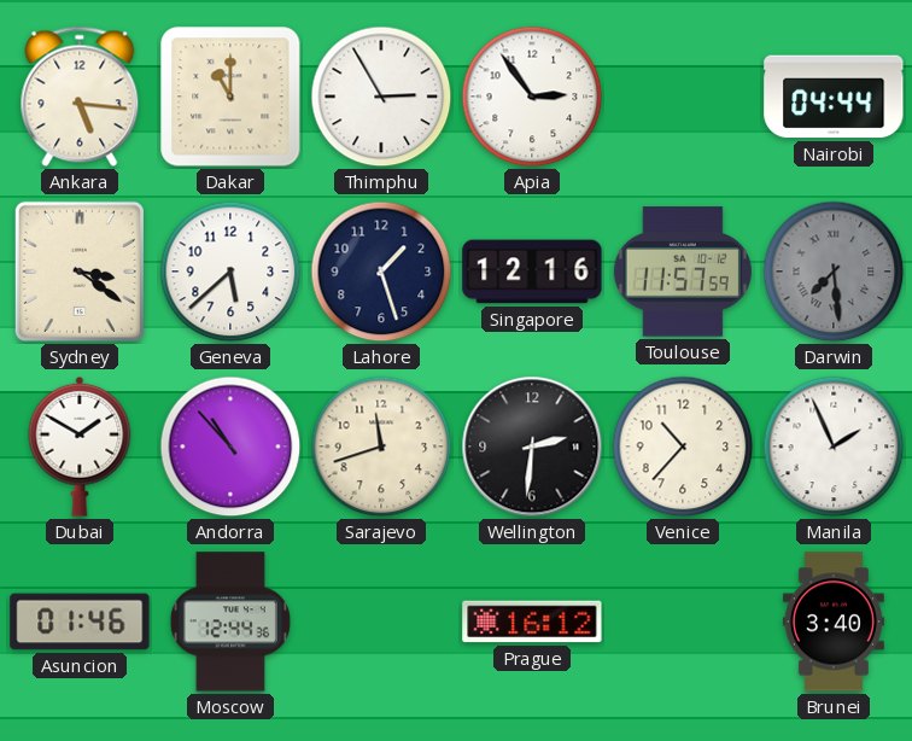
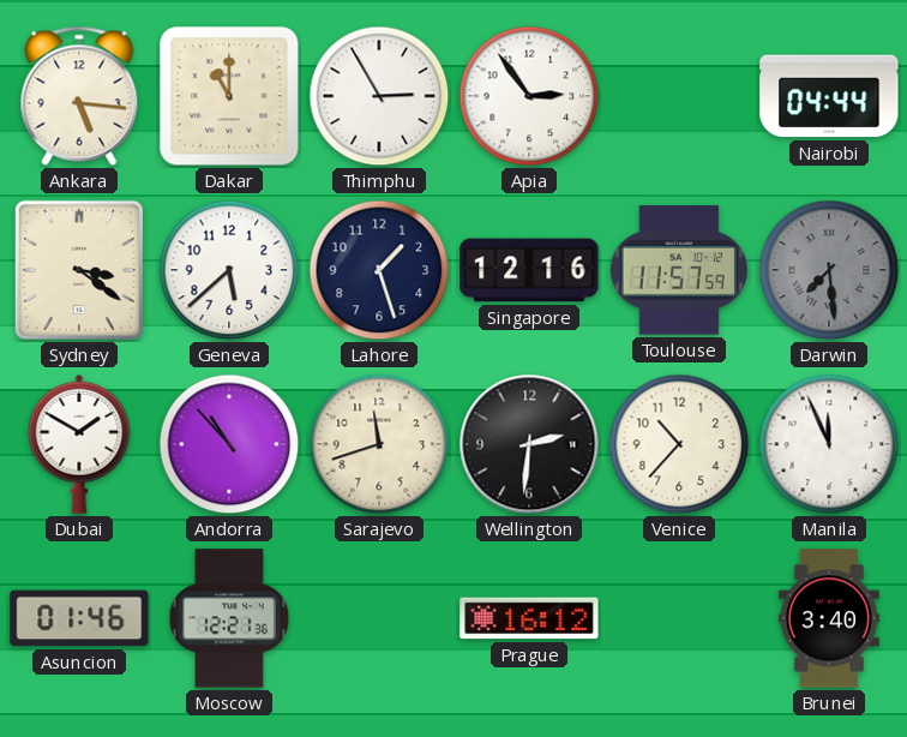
Manila: 1:56 -> 11:56
Moscow: 12:44 -> 12:21
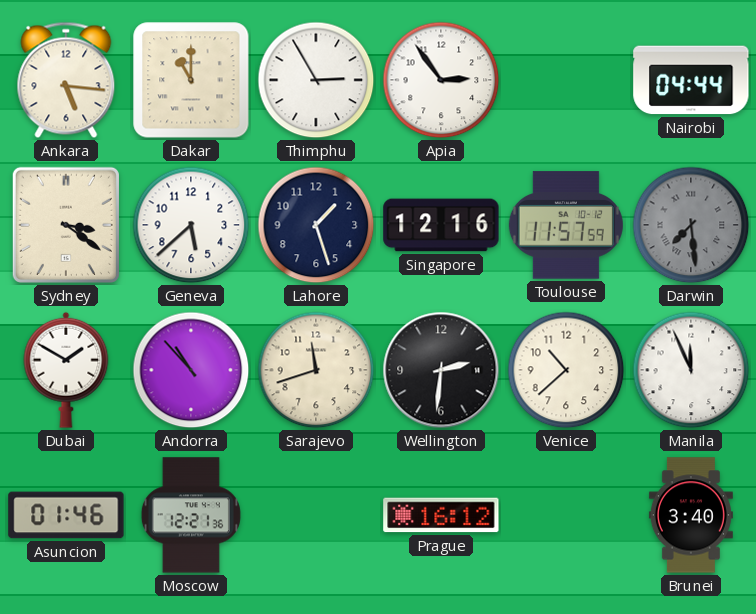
Venice: 10:37 -> 10:38
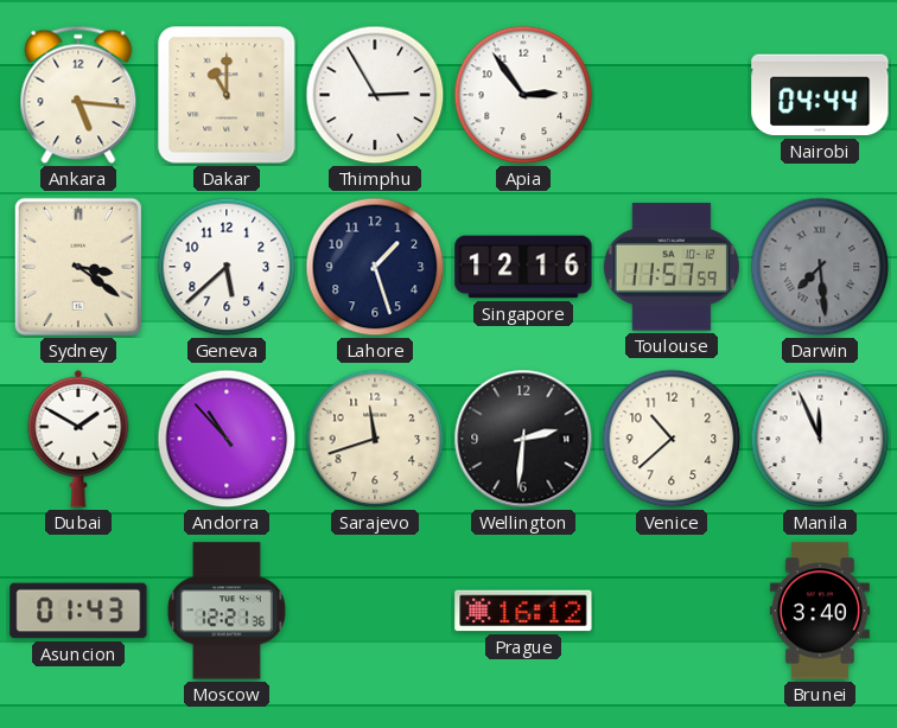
Asuncion: 01:46 -> 01:43
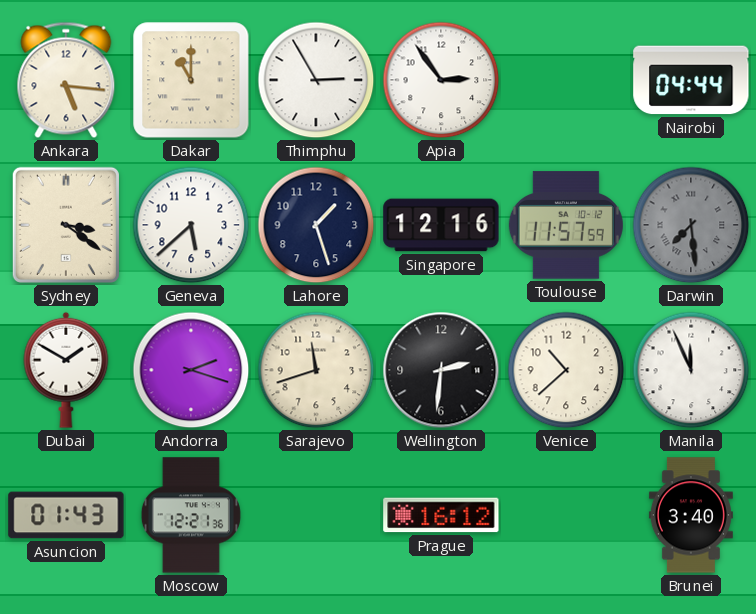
Andorra: 10:53 -> 2:18
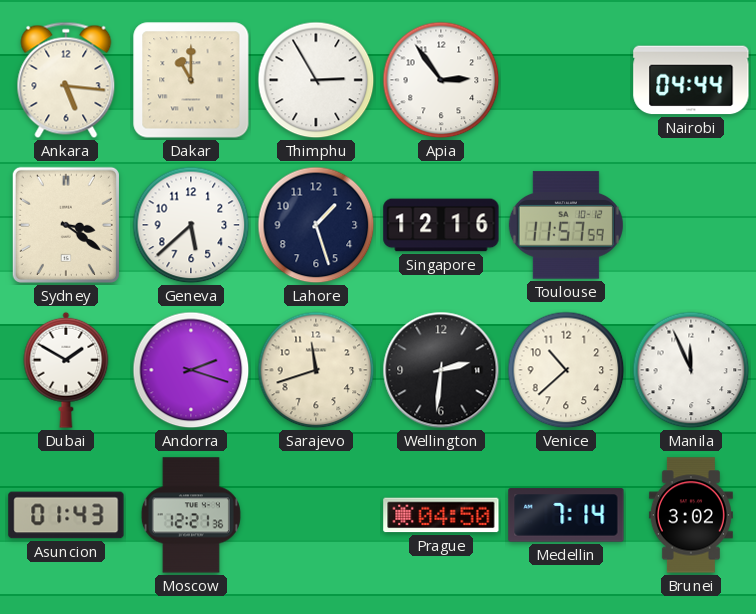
Darwin: 7:29 -> none
Prague: 16:12 -> 04:50
Medellin: none -> 7:14
Brunei: 3:40 -> 3:02
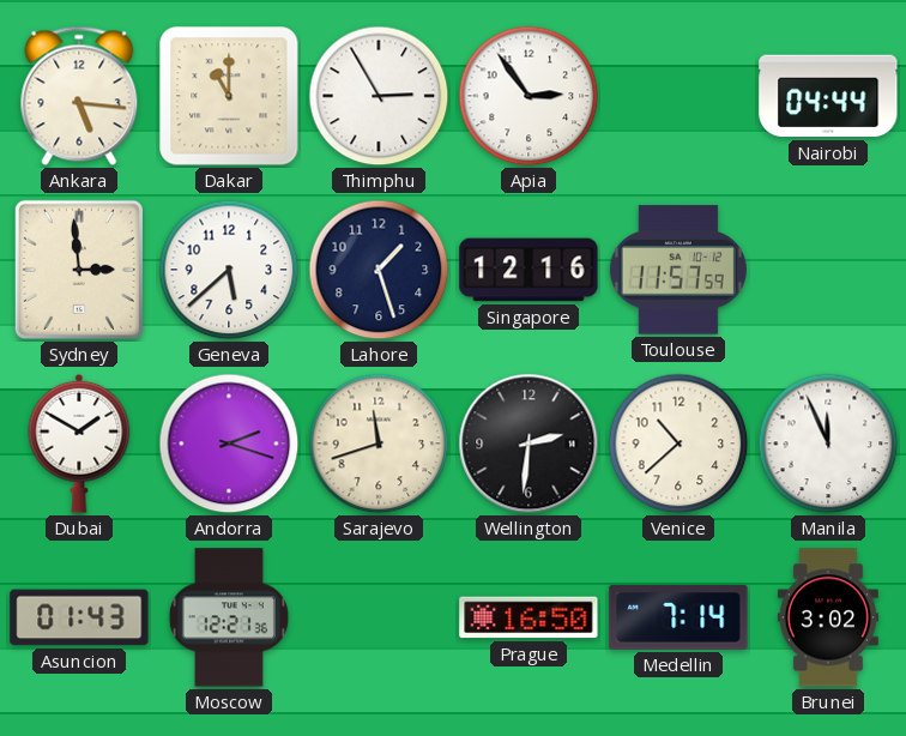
Sydney: 3:21 -> 2:59
Prague: 04:50 -> 16:50
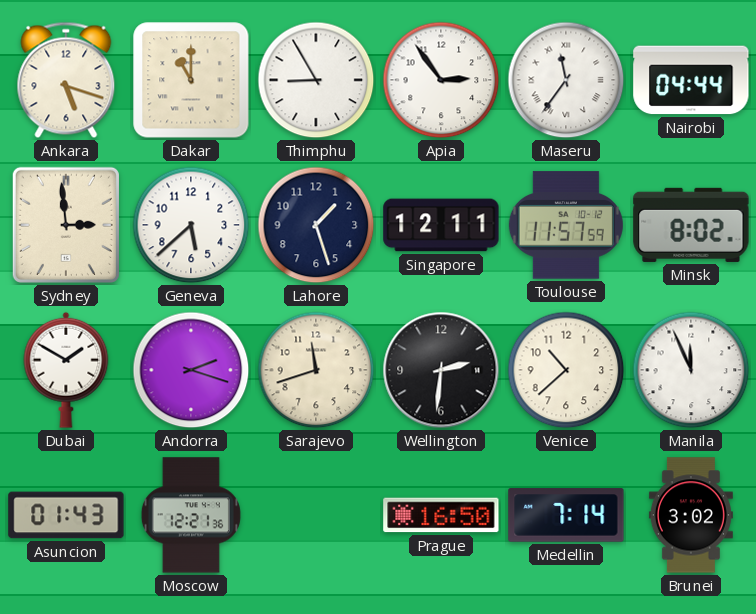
Ankara: 5:16 -> 5:18
Thimphu: 2:55 -> 8:55
Maseru: none -> 11:36
Singapore: 12:16 -> 12:11
Minsk: none -> 8:02
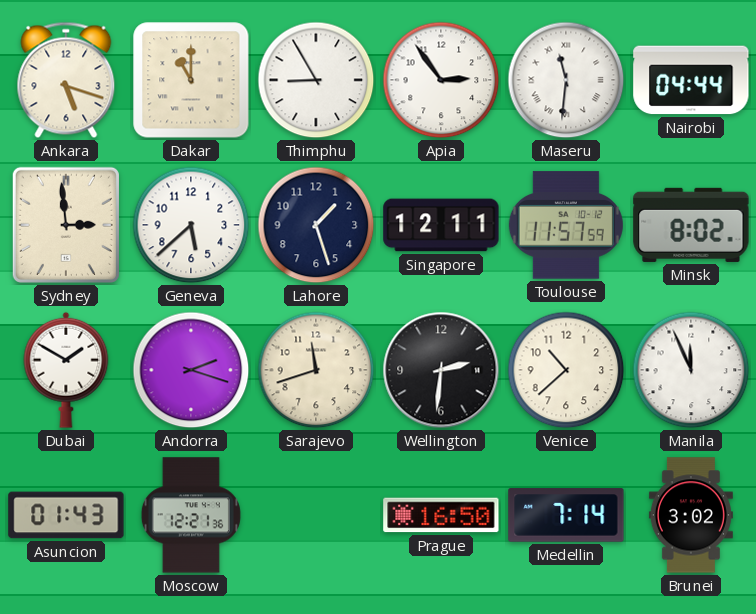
Maseru: 11:36 -> 11:31
